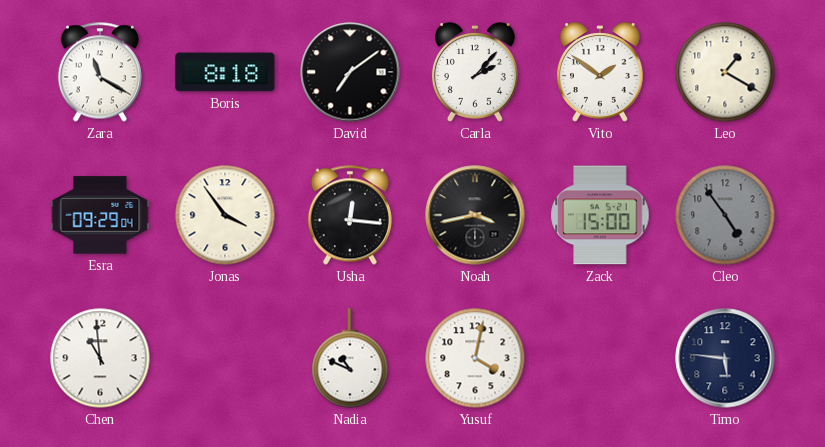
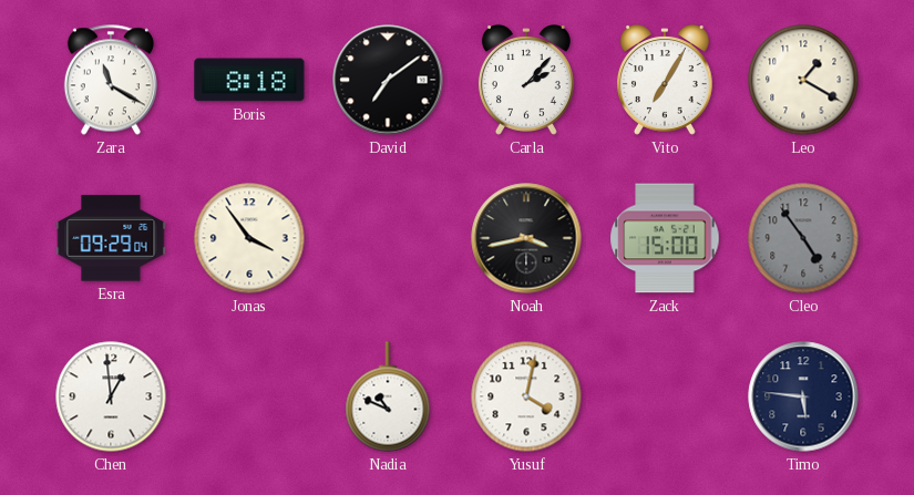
Vito: 1:51 -> 7:05
Usha: 12:16 -> none
Chen: 10:59 -> 12:59
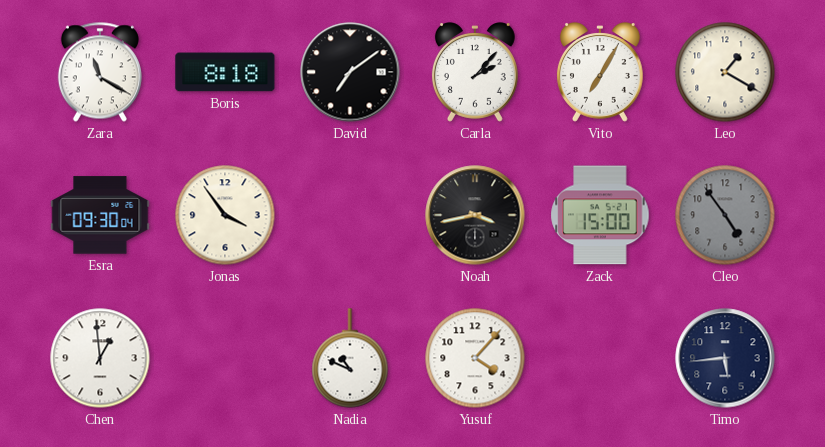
Esra: 09:29 -> 09:30
Yusuf: 4:02 -> 4:07
Timo: 5:46 -> 5:44
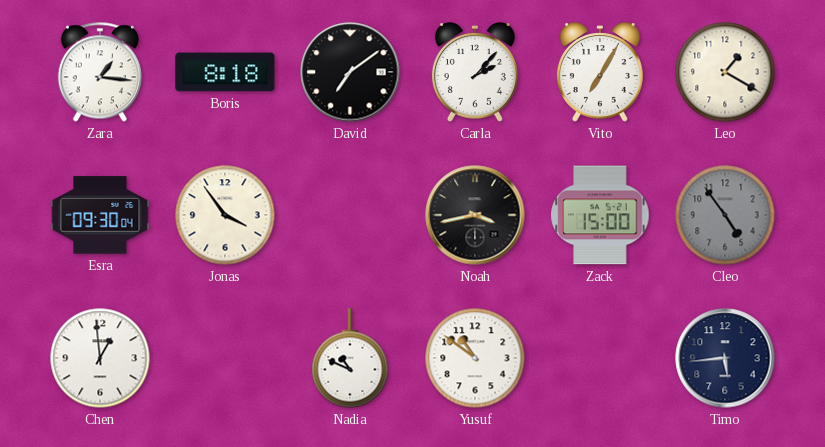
Zara: 11:20 -> 1:16
Yusuf: 4:07 -> 10:51
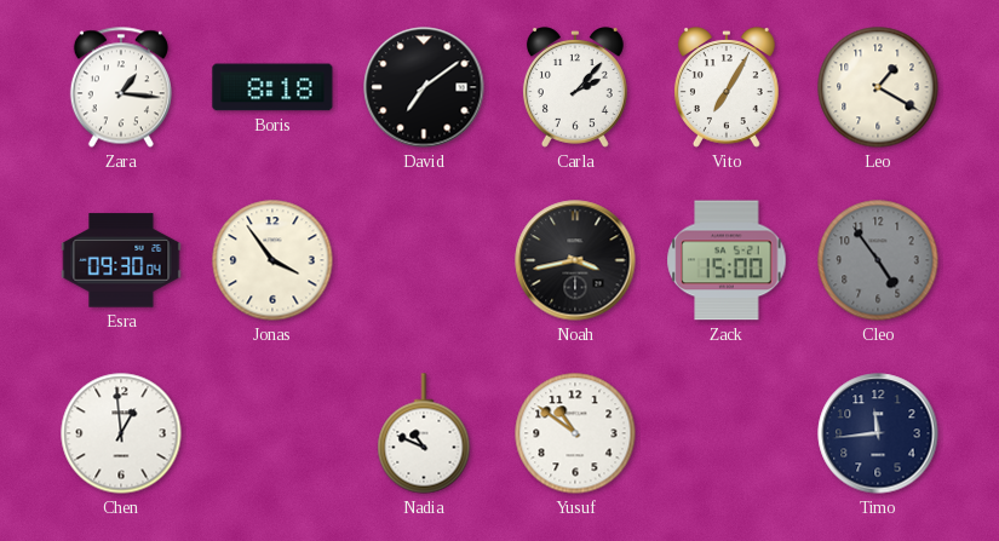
Timo: 5:44 -> 11:44
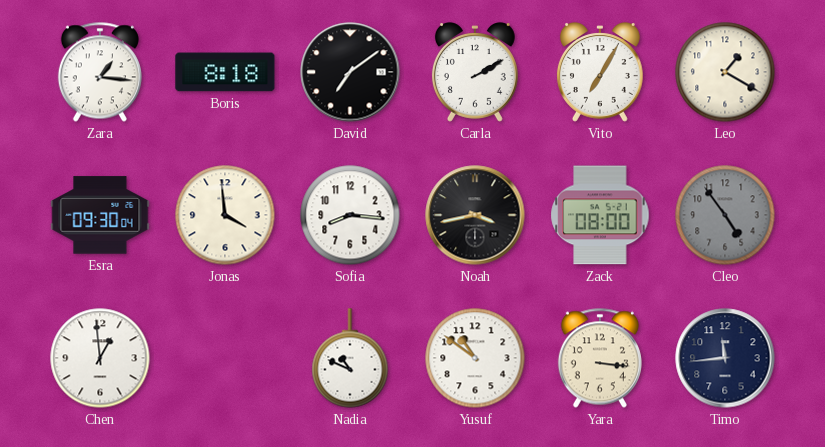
Carla: 2:07 -> 2:10
Jonas: 3:54 -> 3:59
Sofia: none -> 8:16
Zack: 15:00 -> 08:00
Yara: none -> 3:16
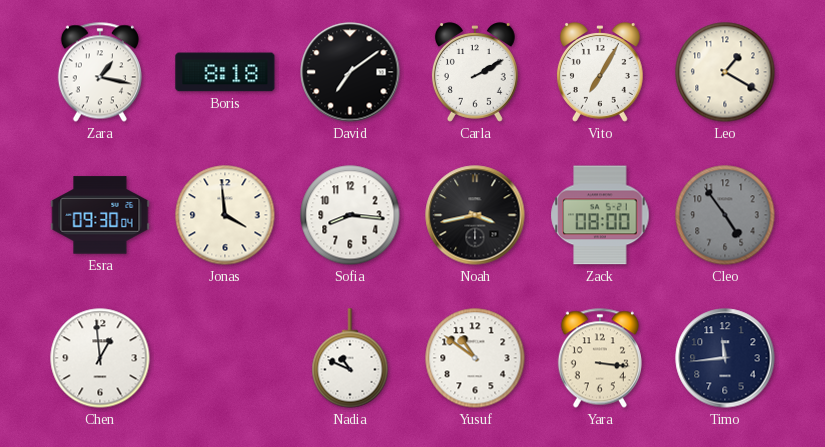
Zara: 1:16 -> 1:17
